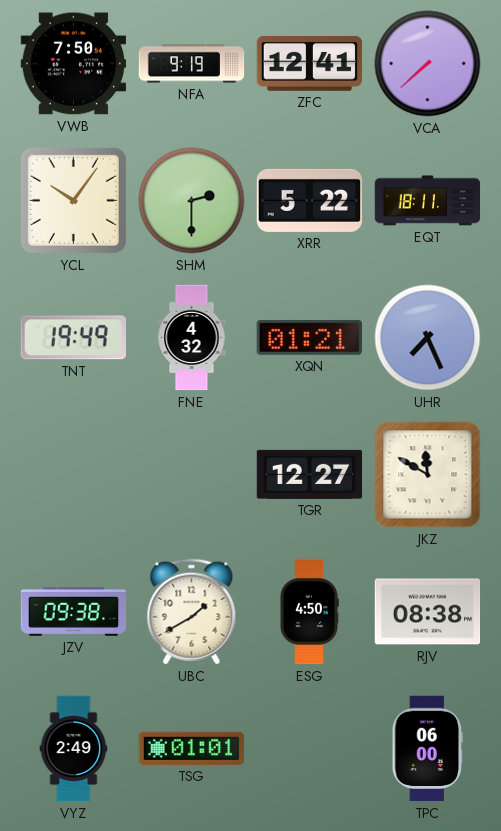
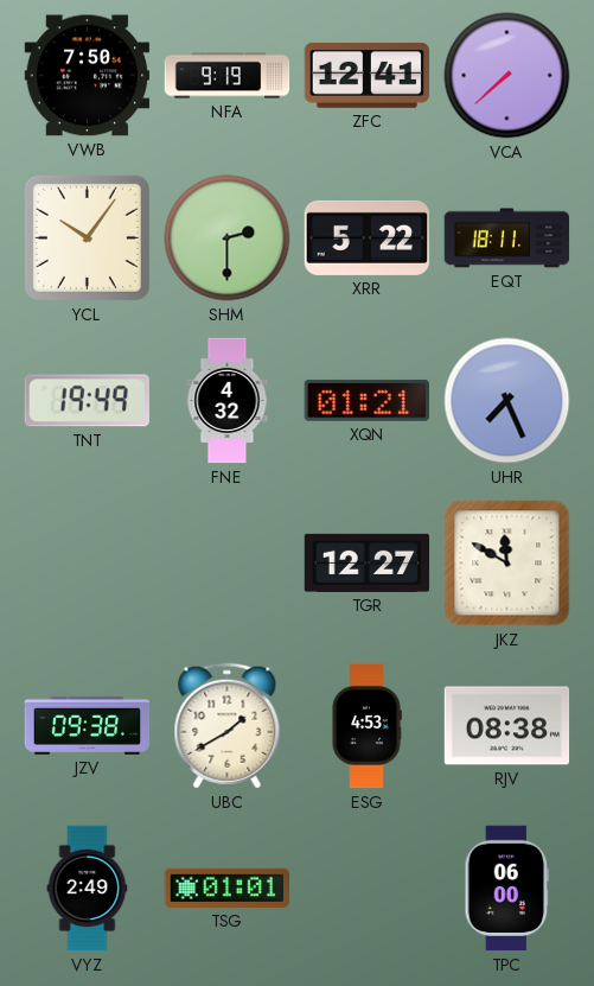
ESG: 4:50 -> 4:53
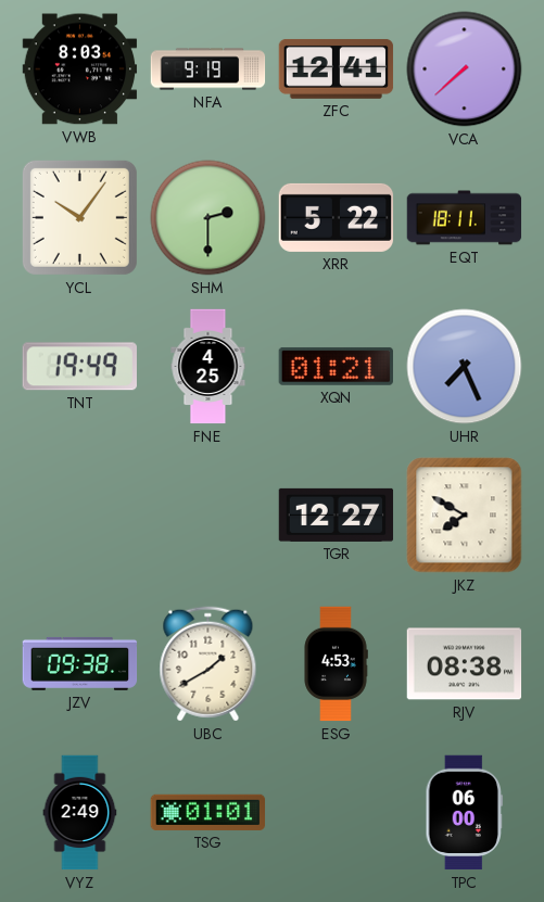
VWB: 7:50 -> 8:03
FNE: 4:32 -> 4:25
JKZ: 11:50 -> 7:50
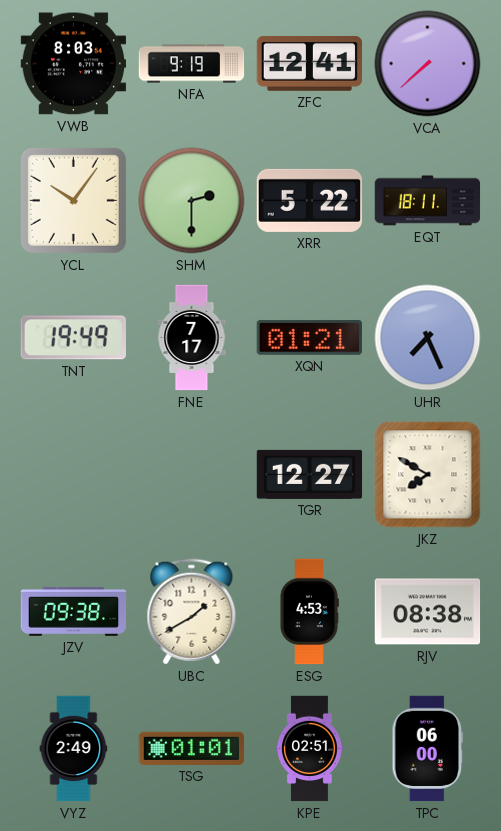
FNE: 4:25 -> 7:17
KPE: none -> 02:51
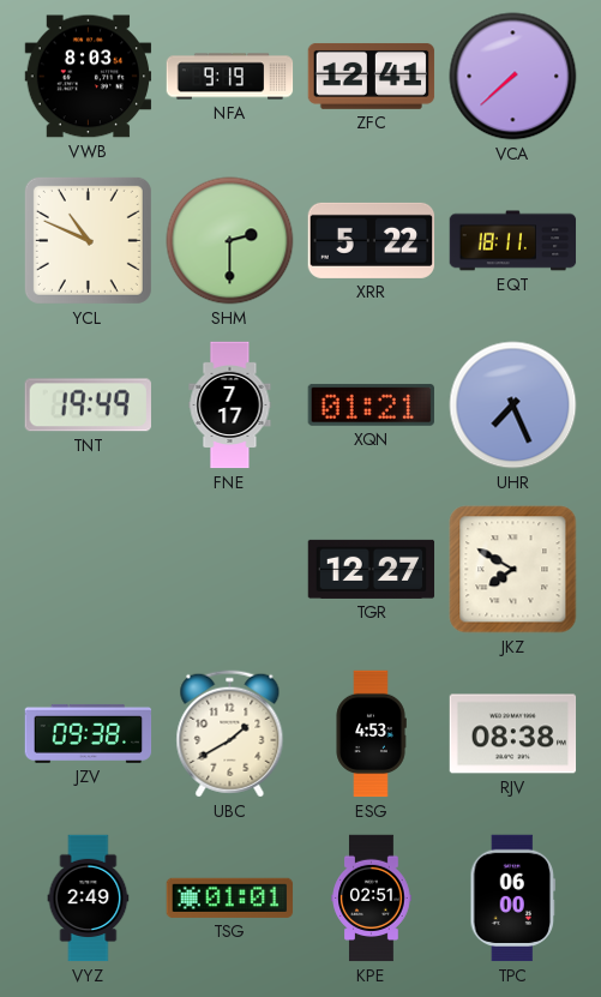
YCL: 10:06 -> 10:49
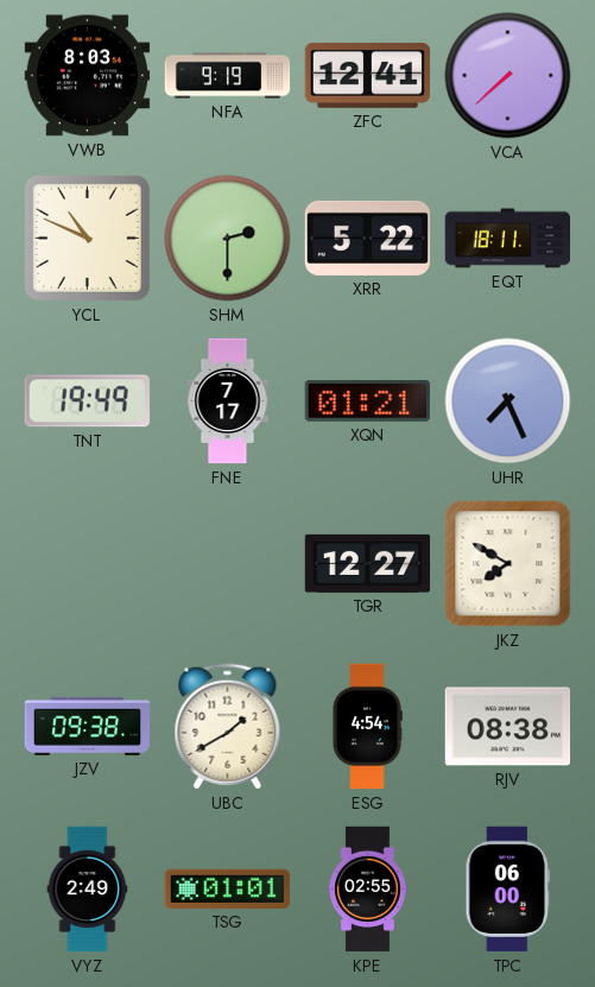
ESG: 4:53 -> 4:54
KPE: 02:51 -> 02:55
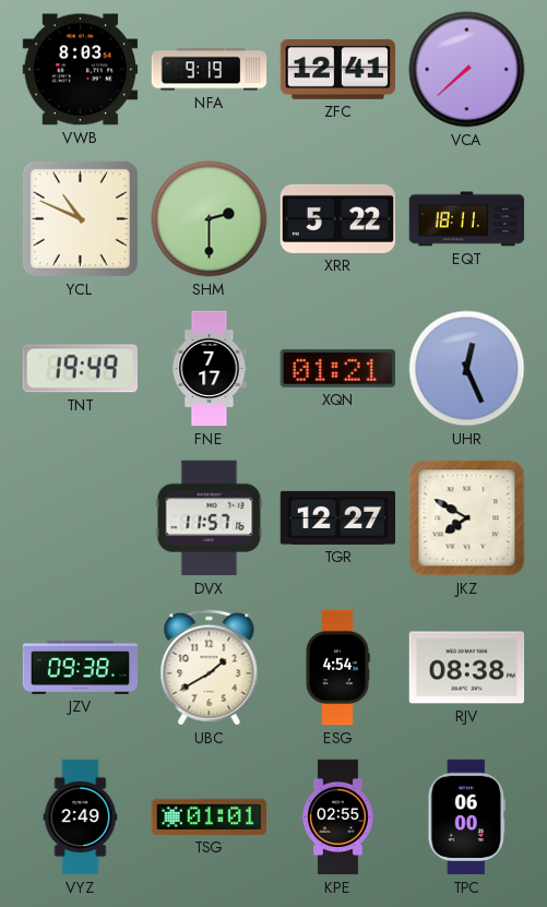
UHR: 7:26 -> 12:26
DVX: none -> 11:57
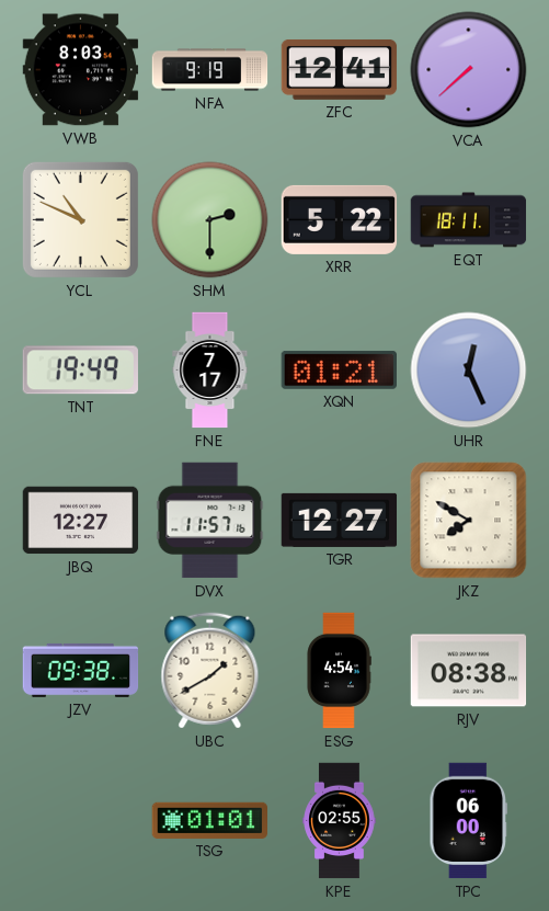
JBQ: none -> 12:27
VYZ: 2:49 -> none
